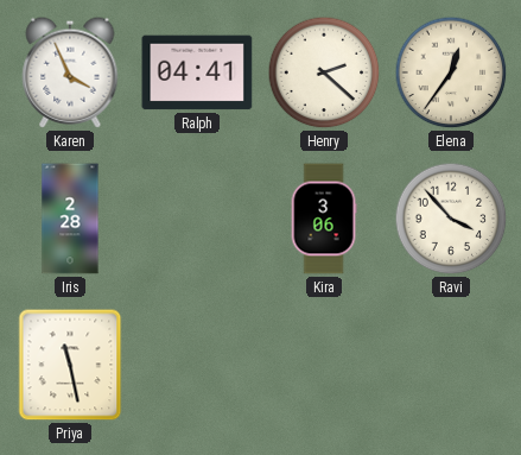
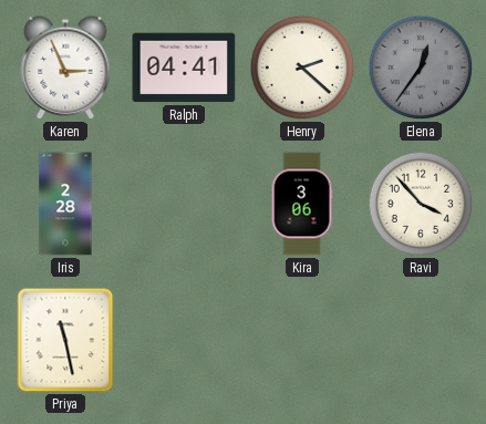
Karen: 3:56 -> 2:56
Elena dial: cream -> grey
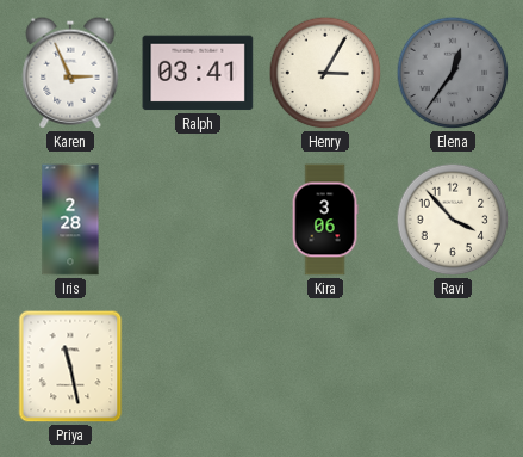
Ralph: 04:41 -> 03:41
Henry: 2:22 -> 3:05
